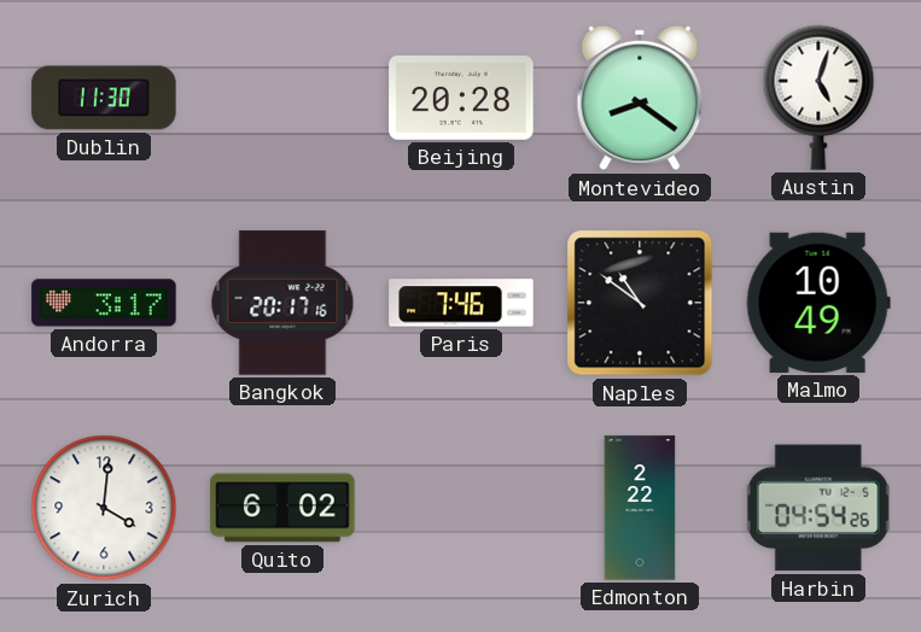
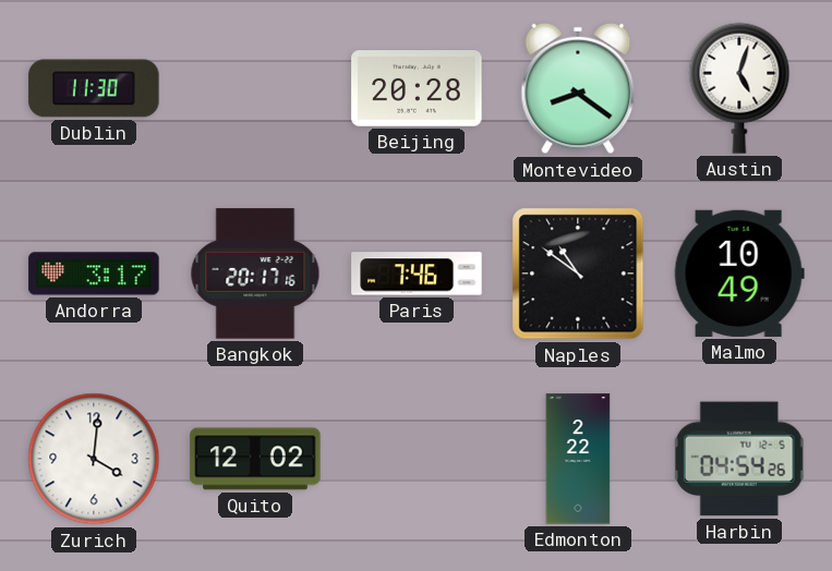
Quito: 6:02 -> 12:02
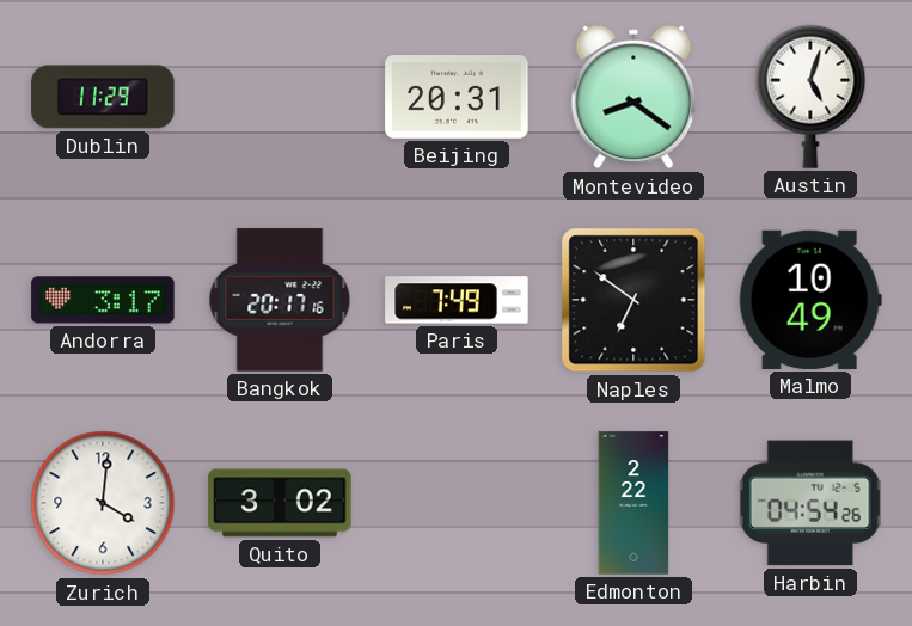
Dublin: 11:30 -> 11:29
Beijing: 20:28 -> 20:31
Paris: 7:46 -> 7:49
Naples: 10:51 -> 6:51
Quito: 12:02 -> 3:02
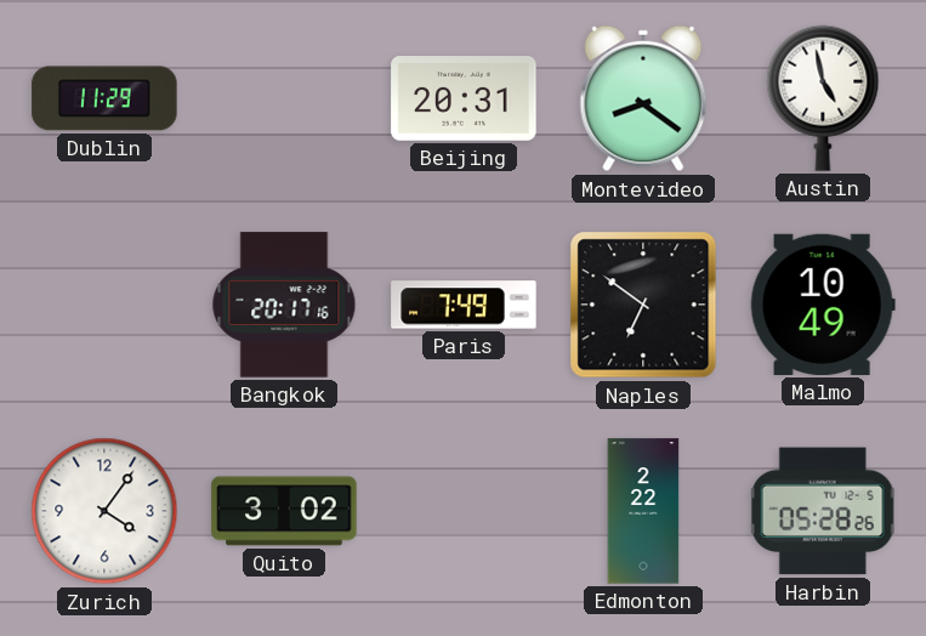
Austin: 5:03 -> 4:58
Andorra: 3:17 -> none
Zurich: 4:01 -> 4:06
Harbin: 04:54 -> 05:28
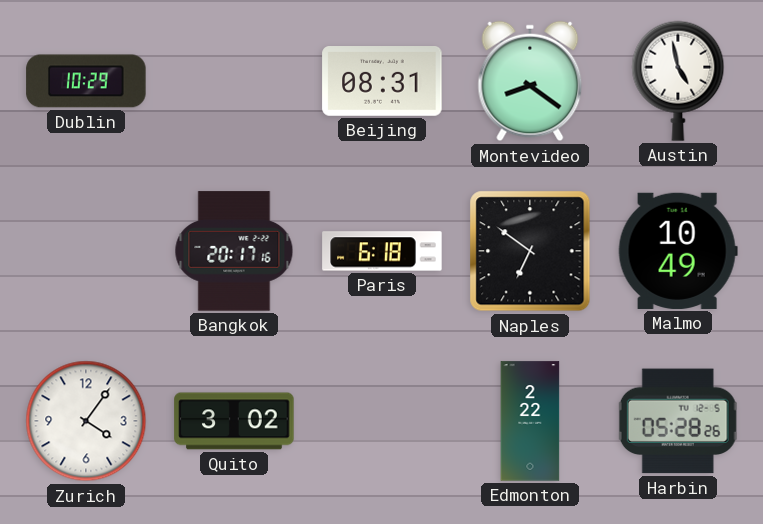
Dublin: 11:29 -> 10:29
Beijing: 20:31 -> 08:31
Paris: 7:49 -> 6:18
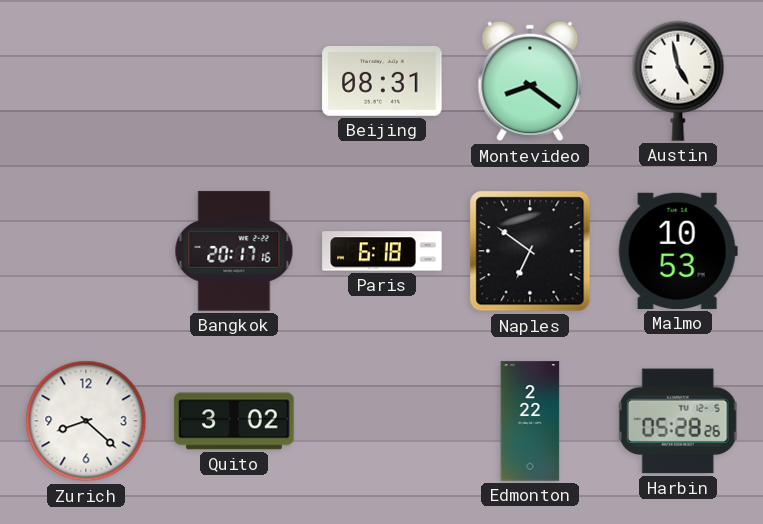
Dublin: 10:29 -> none
Malmo: 10:49 -> 10:53
Zurich: 4:06 -> 8:22
